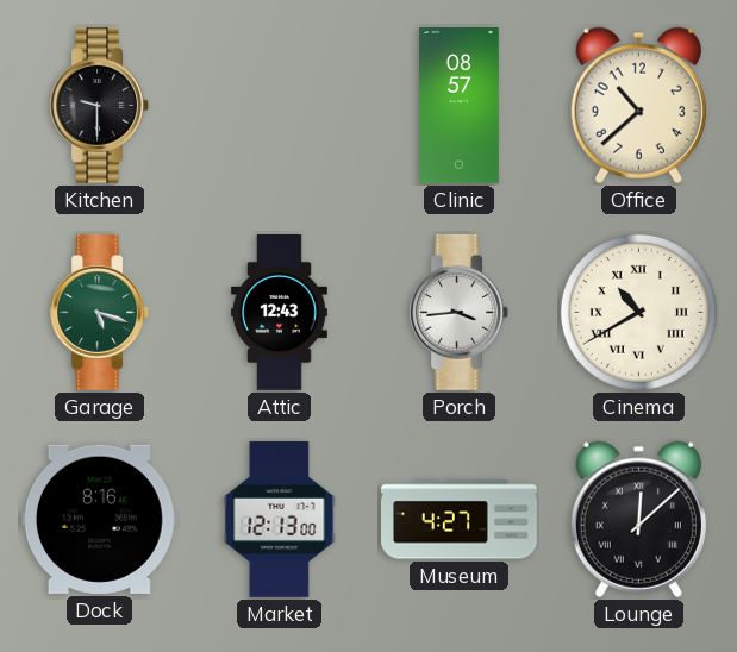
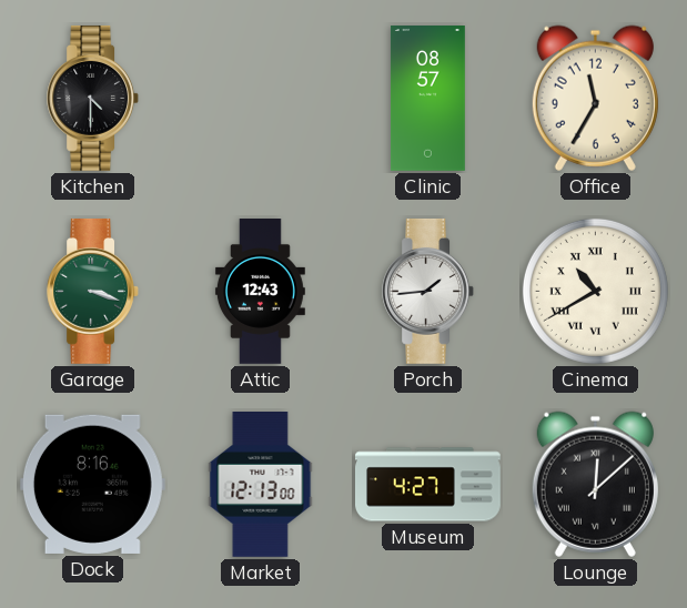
Kitchen: 9:30 -> 4:30
Office: 10:38 -> 11:35
Garage: 5:18 -> 3:18
Porch: 3:44 -> 1:44
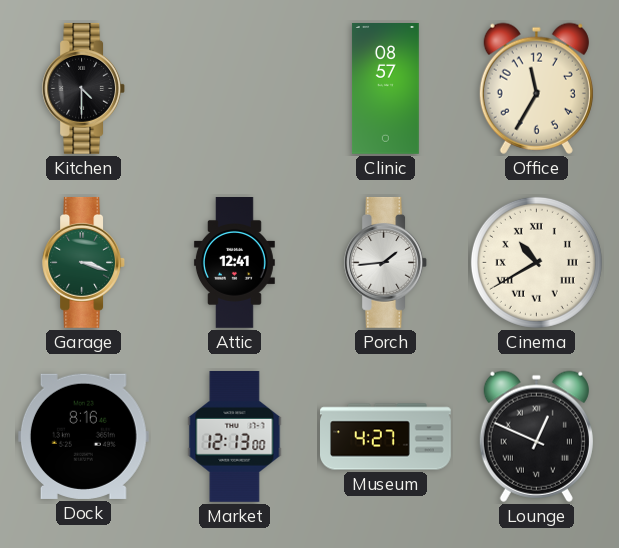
Attic: 12:43 -> 12:41
Lounge: 12:08 -> 12:49
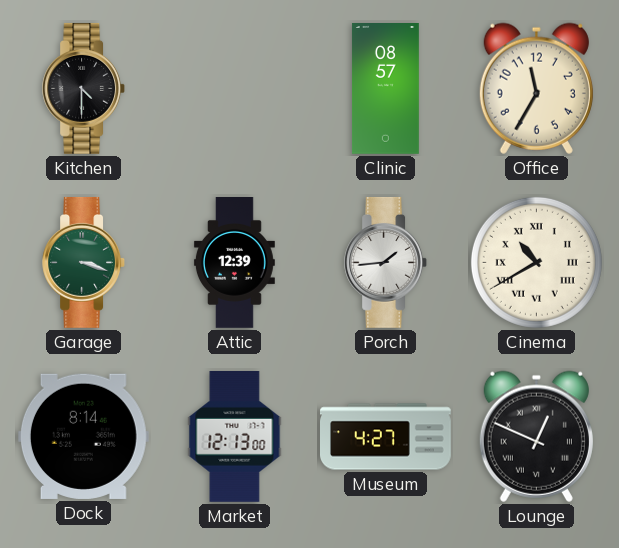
Attic: 12:41 -> 12:39
Dock: 8:16 -> 8:14
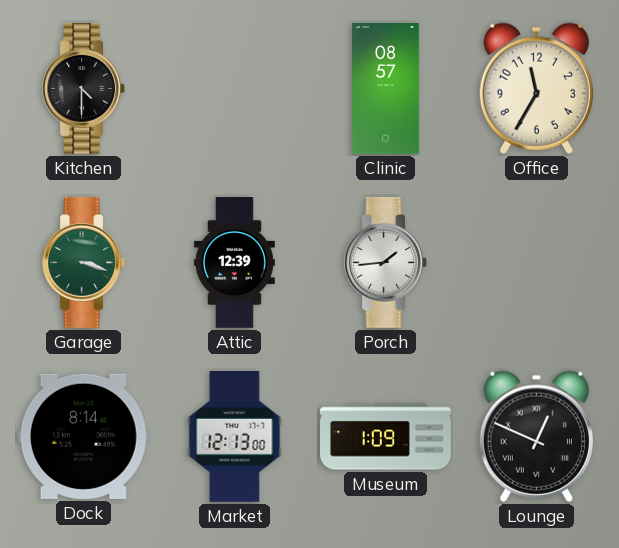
Cinema: 10:40 -> none
Museum: 4:27 -> 1:09
